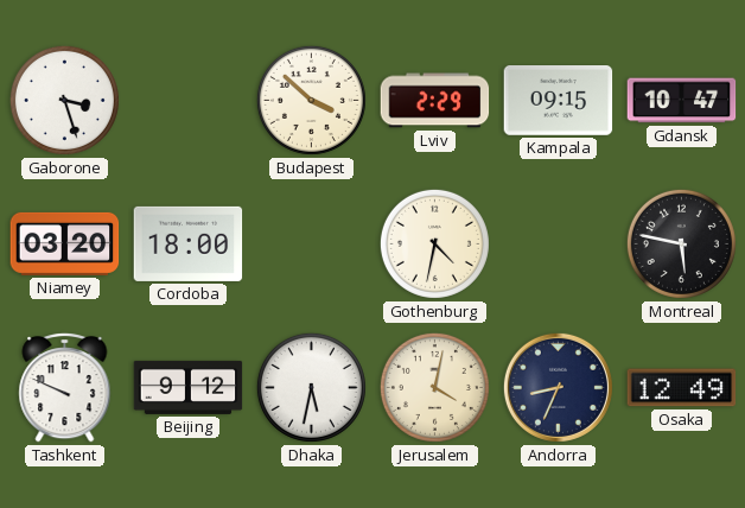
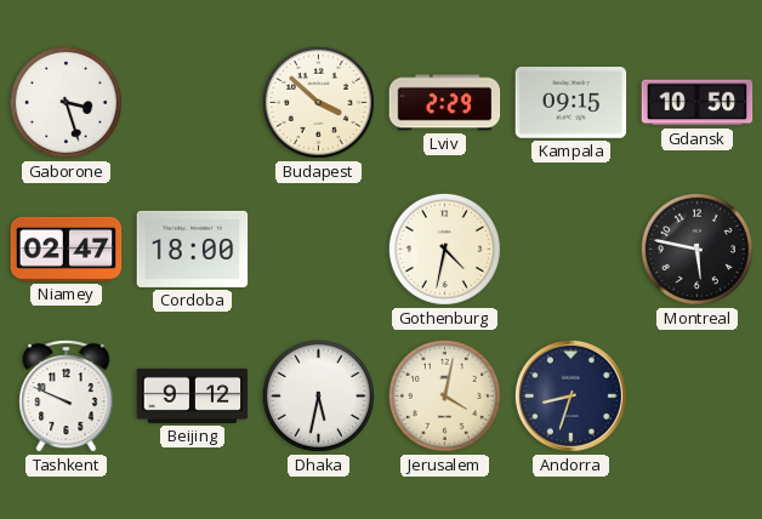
Gdansk: 10:47 -> 10:50
Niamey: 03:20 -> 02:47
Andorra: 8:34 -> 8:33
Osaka: 12:49 -> none
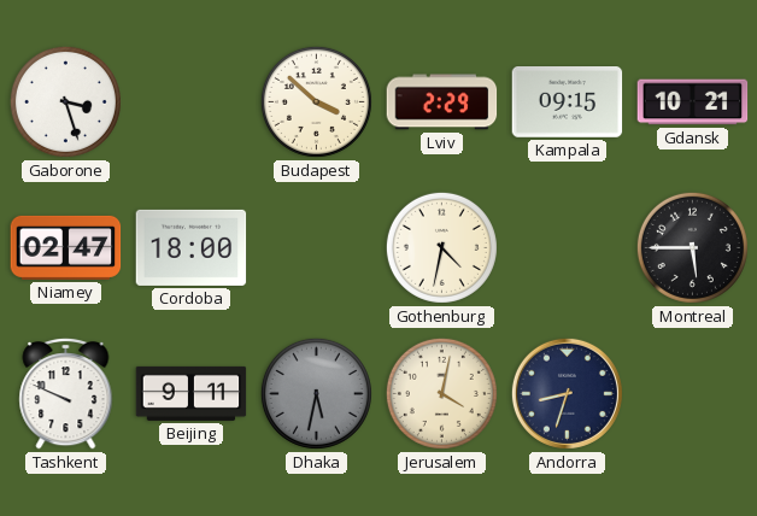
Gdansk: 10:50 -> 10:21
Montreal: 5:47 -> 5:45
Beijing: 9:12 -> 9:11
Dhaka dial: white -> grey
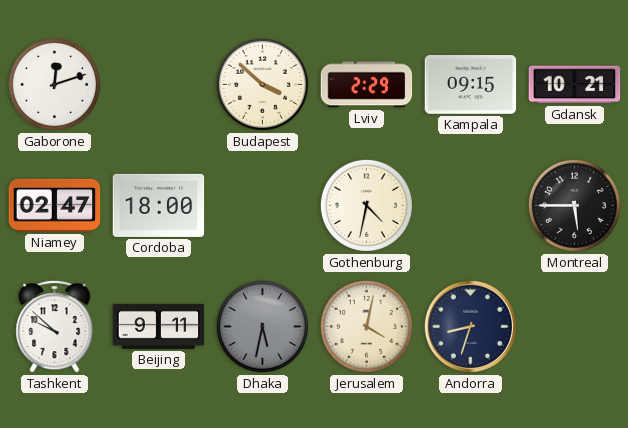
Gaborone: 3:27 -> 12:12
Tashkent: 9:49 -> 9:52
